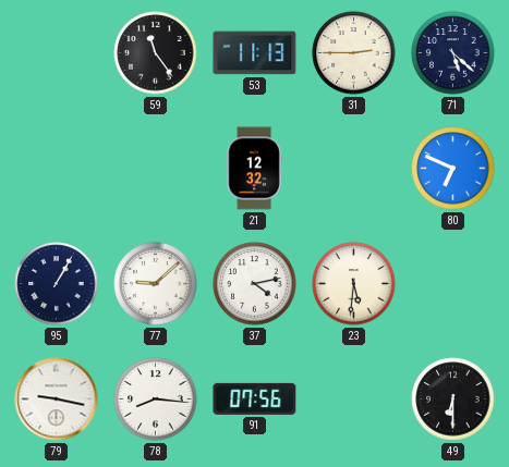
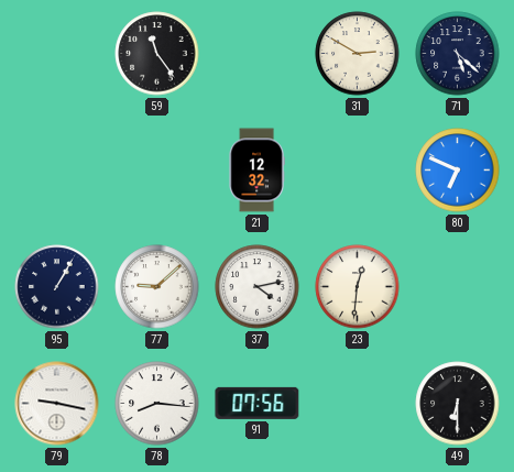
53: 11:13 -> none
31: 2:45 -> 2:50
23: 5:31 -> 12:31
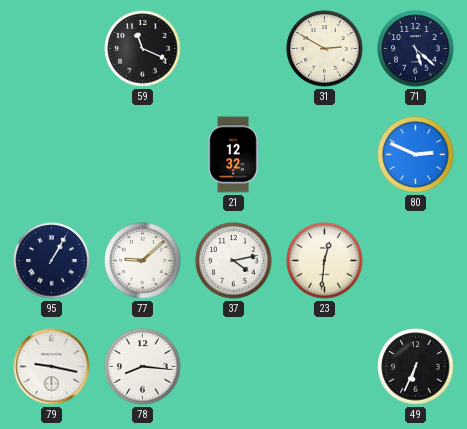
59: 11:24 -> 11:19
80: 6:49 -> 2:49
91: 07:56 -> none
49: 6:30 -> 6:34
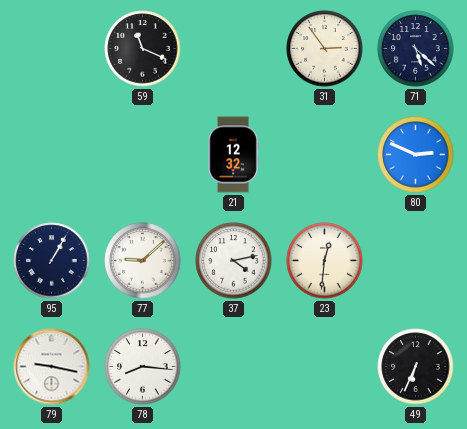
31: 2:50 -> 2:54
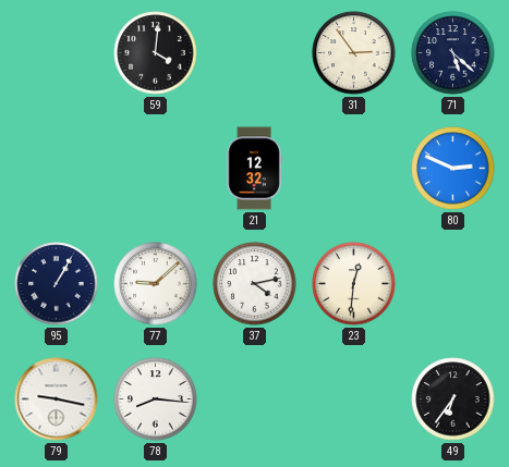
59: 11:19 -> 4:01
49: 6:34 -> 6:36
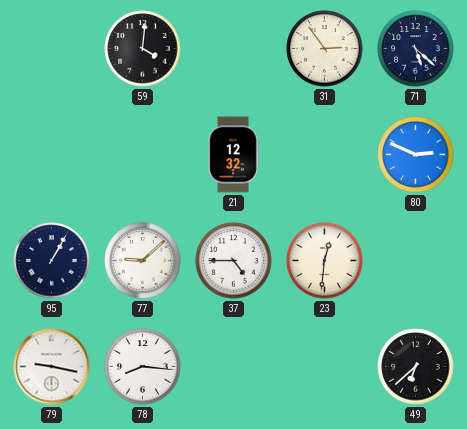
37: 4:13 -> 4:45
49: 6:36 -> 6:38
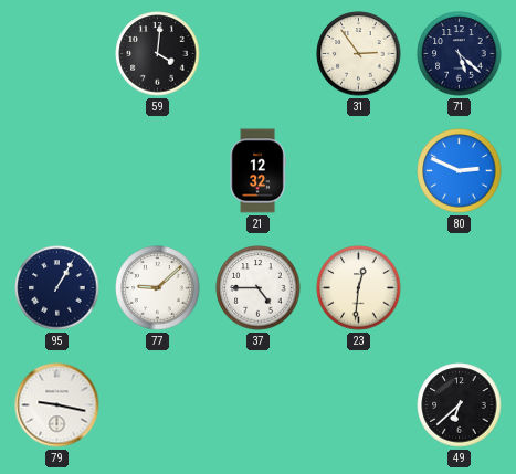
78: 8:16 -> none
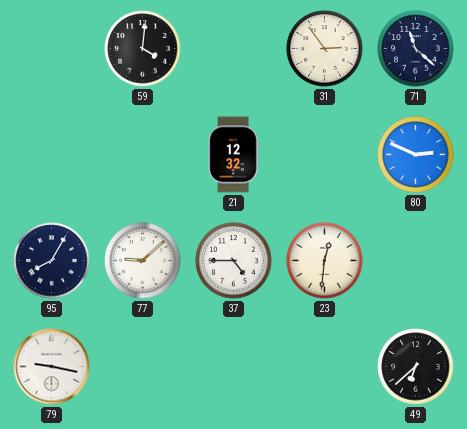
71: 5:22 -> 11:22
95: 1:05 -> 8:05
